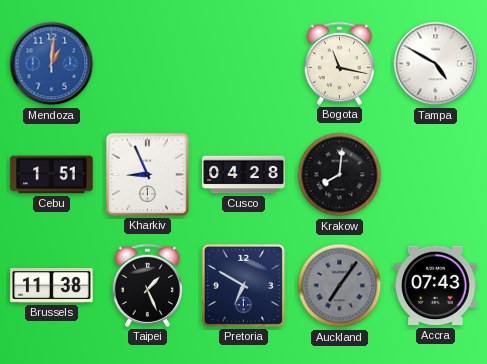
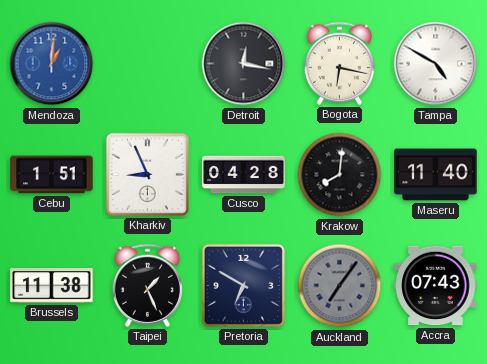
Detroit: none -> 12:17
Bogota: 11:17 -> 6:17
Maseru: none -> 11:40
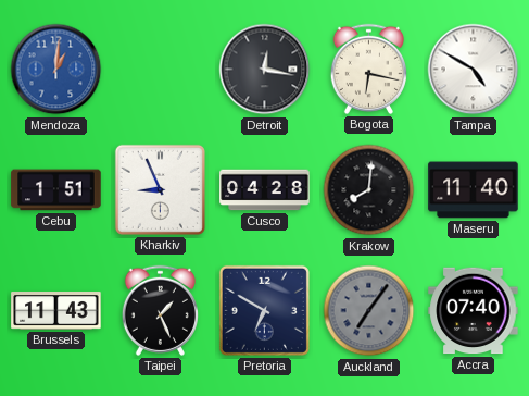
Brussels: 11:38 -> 11:43
Accra: 07:43 -> 07:40
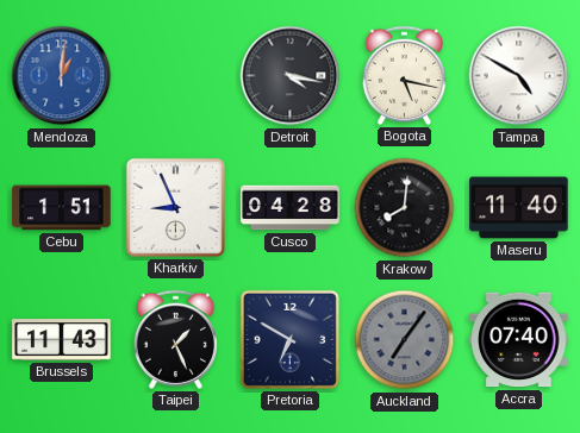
Detroit: 12:17 -> 4:17
Bogota: 6:17 -> 5:17
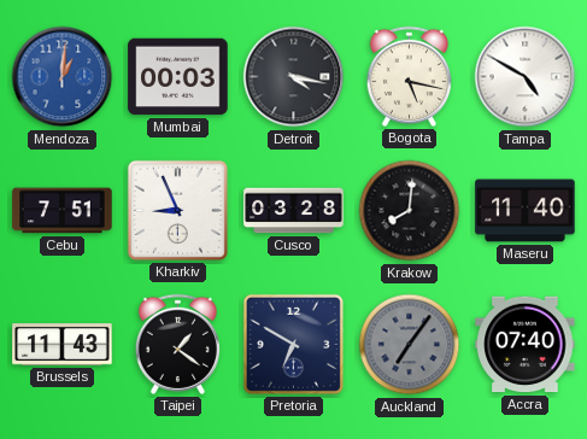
Mumbai: none -> 00:03
Cebu: 1:51 -> 7:51
Cusco: 04:28 -> 03:28
Taipei: 1:26 -> 1:21
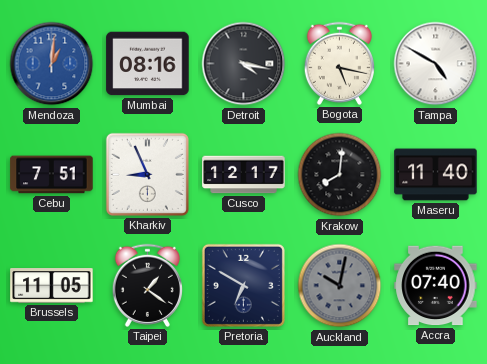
Mumbai: 00:03 -> 08:16
Cusco: 03:28 -> 12:17
Brussels: 11:43 -> 11:05
Auckland: 7:06 -> 10:02
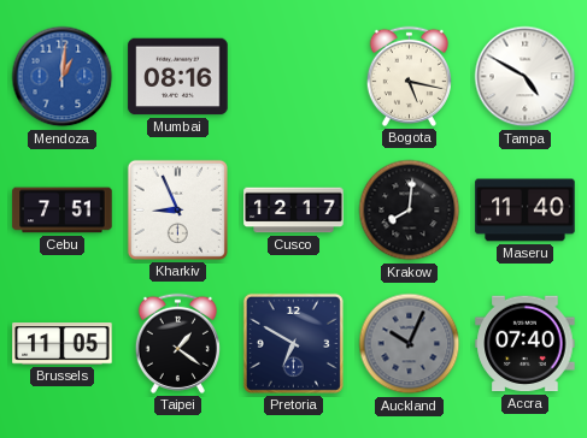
Detroit: 4:17 -> none
Auckland: 10:02 -> 10:04
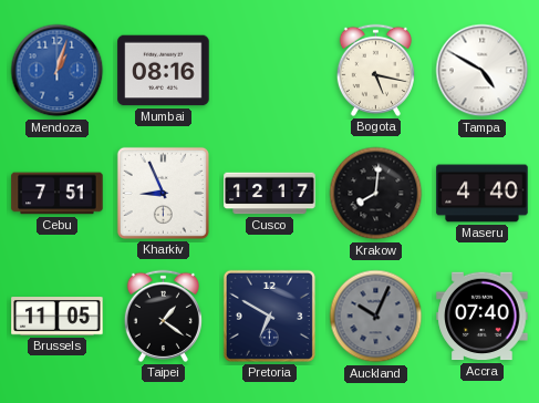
Mendoza: 1:01 -> 1:03
Maseru: 11:40 -> 4:40
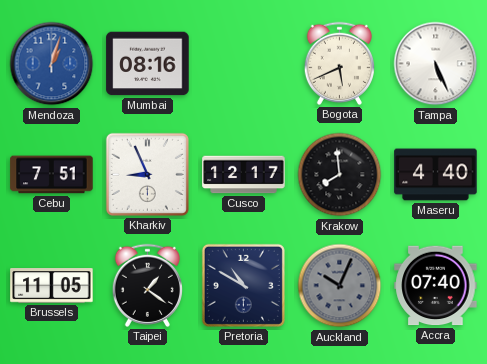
Bogota: 5:17 -> 5:41
Tampa: 4:50 -> 5:26
Krakow: 8:01 -> 7:59
Pretoria: 6:50 -> 10:50
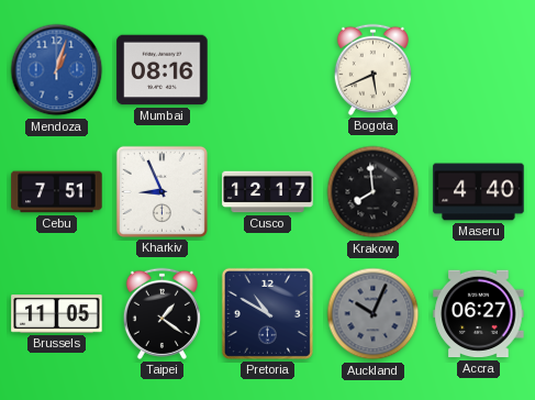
Tampa: 5:26 -> none
Accra: 07:40 -> 06:27
